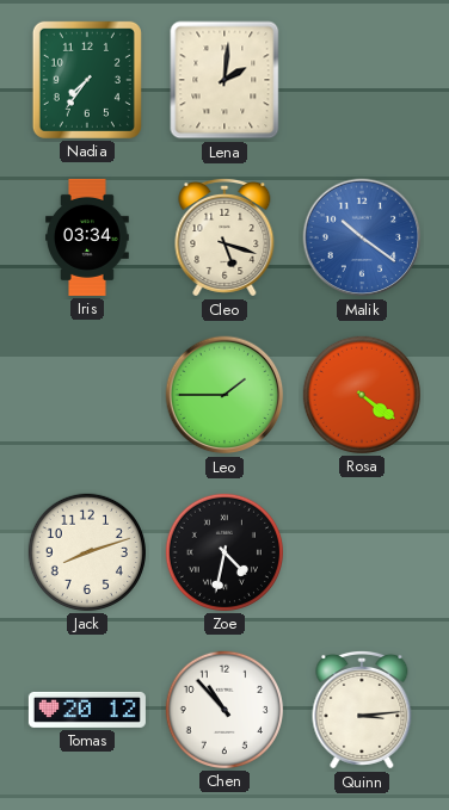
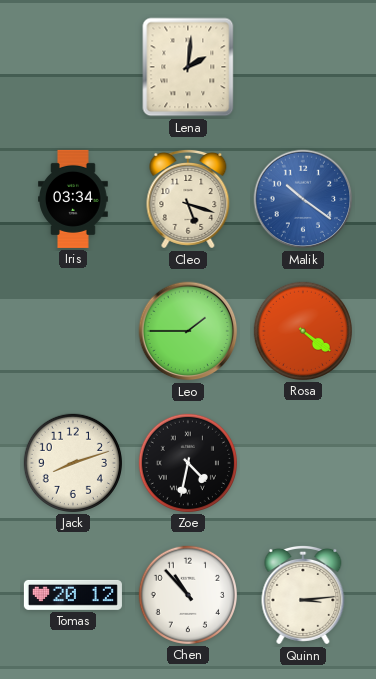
Nadia: 7:36 -> none
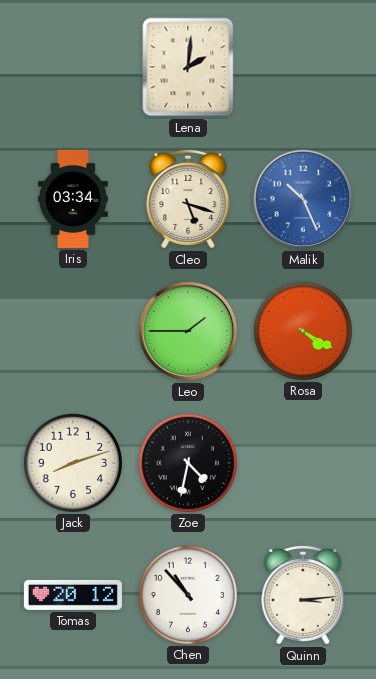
Malik: 10:21 -> 10:26
Rosa: 4:21 -> 4:20
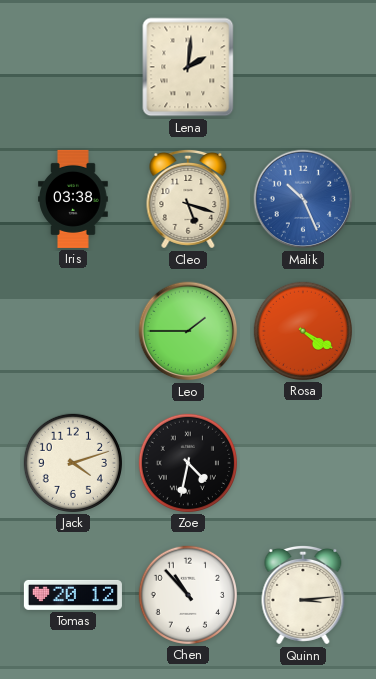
Iris: 03:34 -> 03:38
Jack: 8:12 -> 4:12
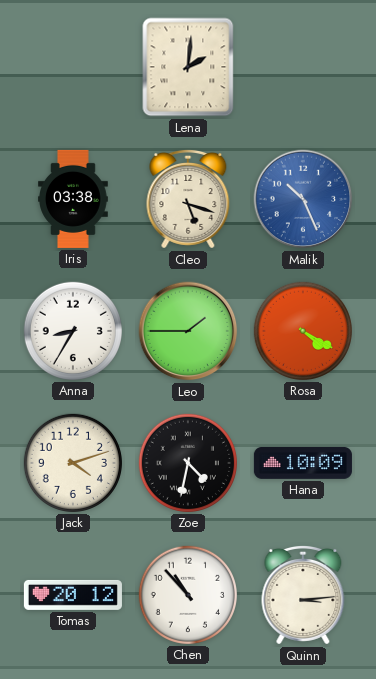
Anna: none -> 8:35
Hana: none -> 10:09
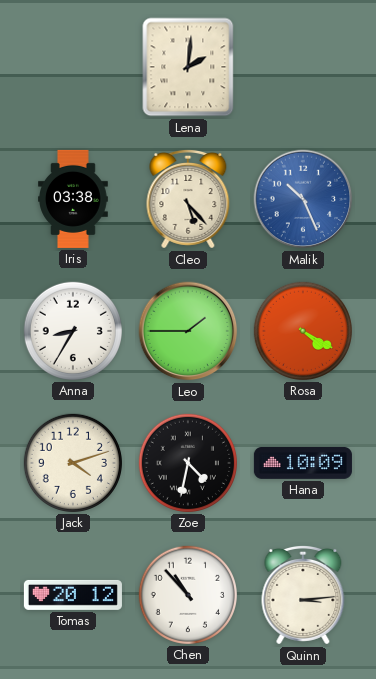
Cleo: 5:18 -> 5:23
